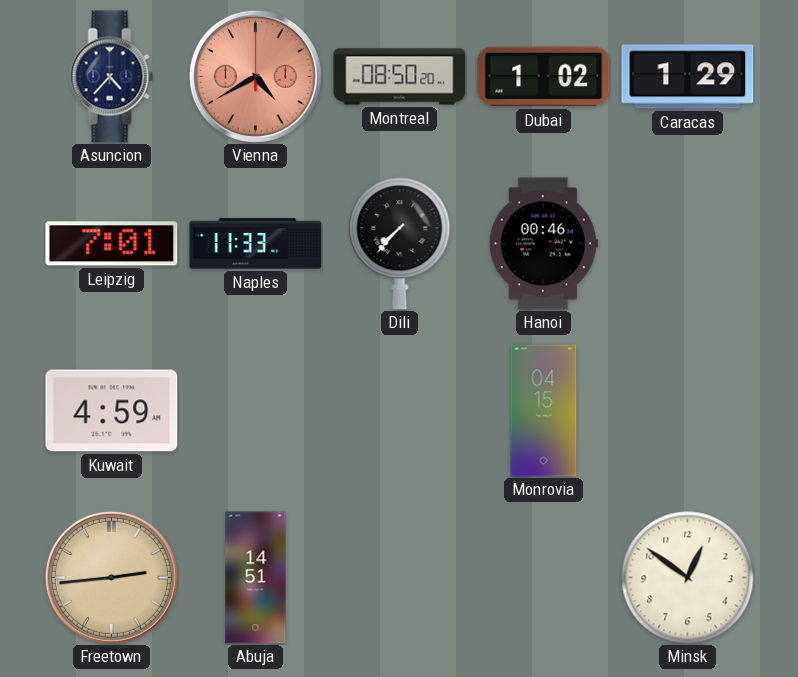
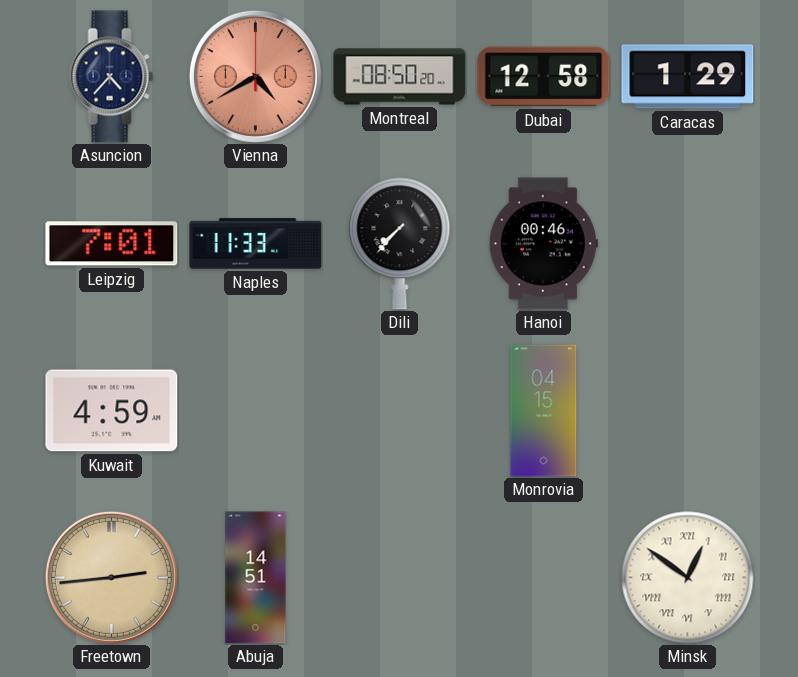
Dubai: 1:02 -> 12:58
Minsk numerals: Arabic -> Roman
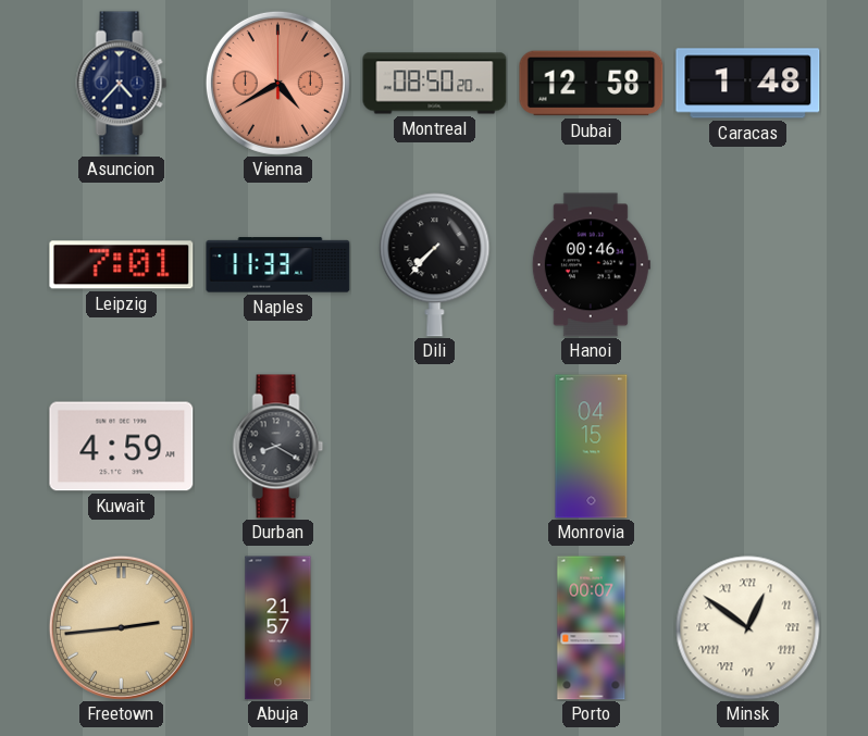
Caracas: 1:29 -> 1:48
Durban: none -> 8:20
Abuja: 14:51 -> 21:57
Porto: none -> 00:07
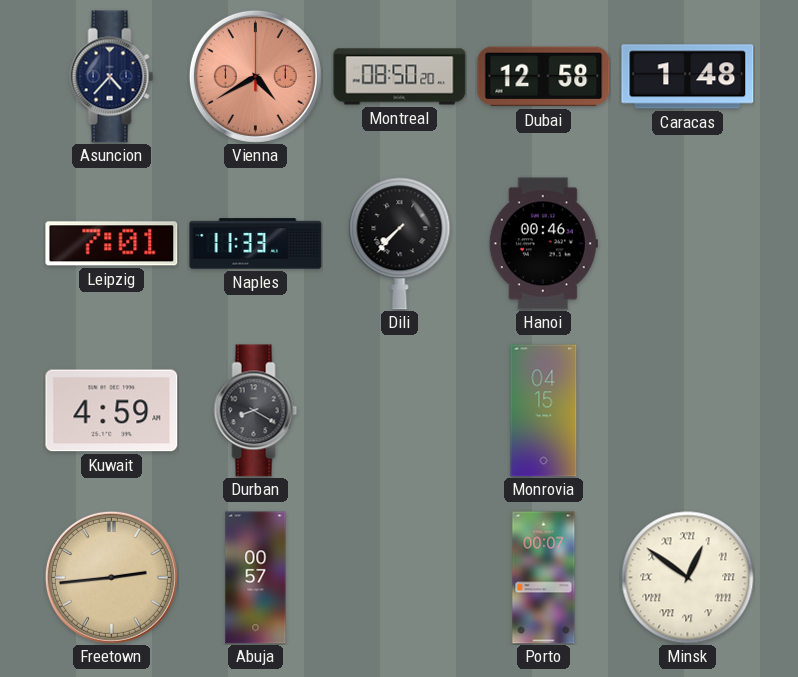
Abuja: 21:57 -> 00:57
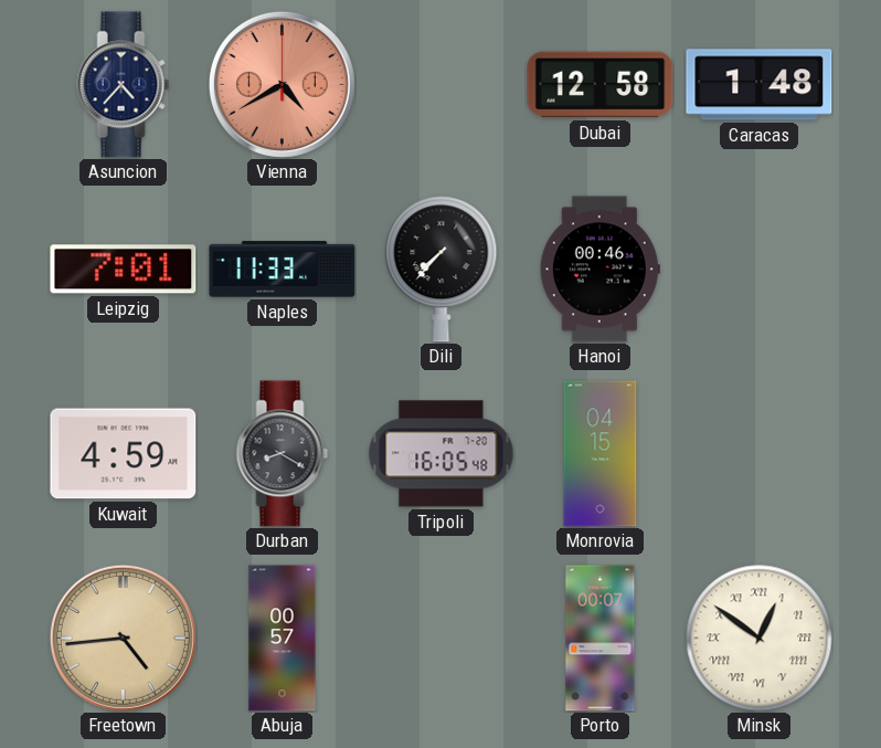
Montreal: 08:50 -> none
Tripoli: none -> 16:05
Freetown: 2:44 -> 4:44
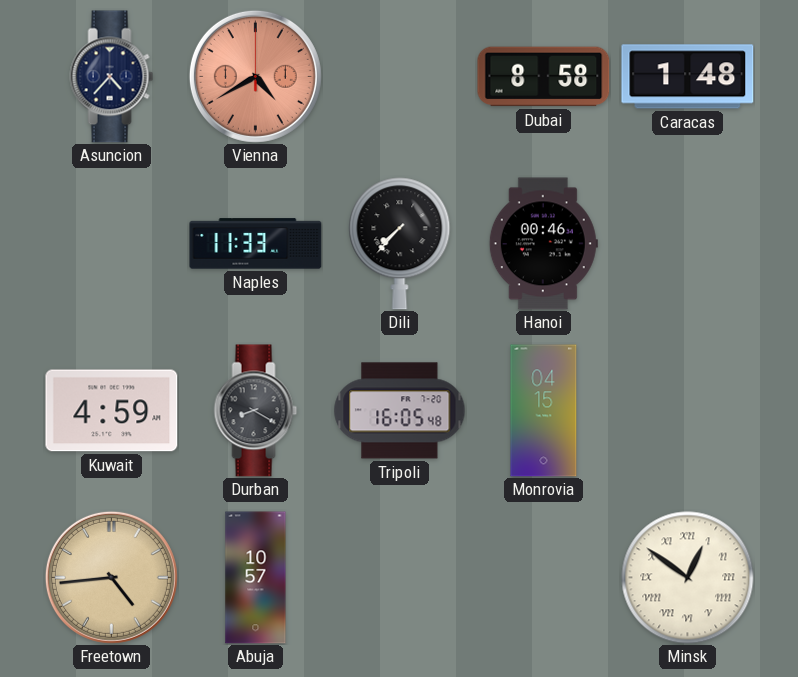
Dubai: 12:58 -> 8:58
Leipzig: 7:01 -> none
Abuja: 00:57 -> 10:57
Porto: 00:07 -> none
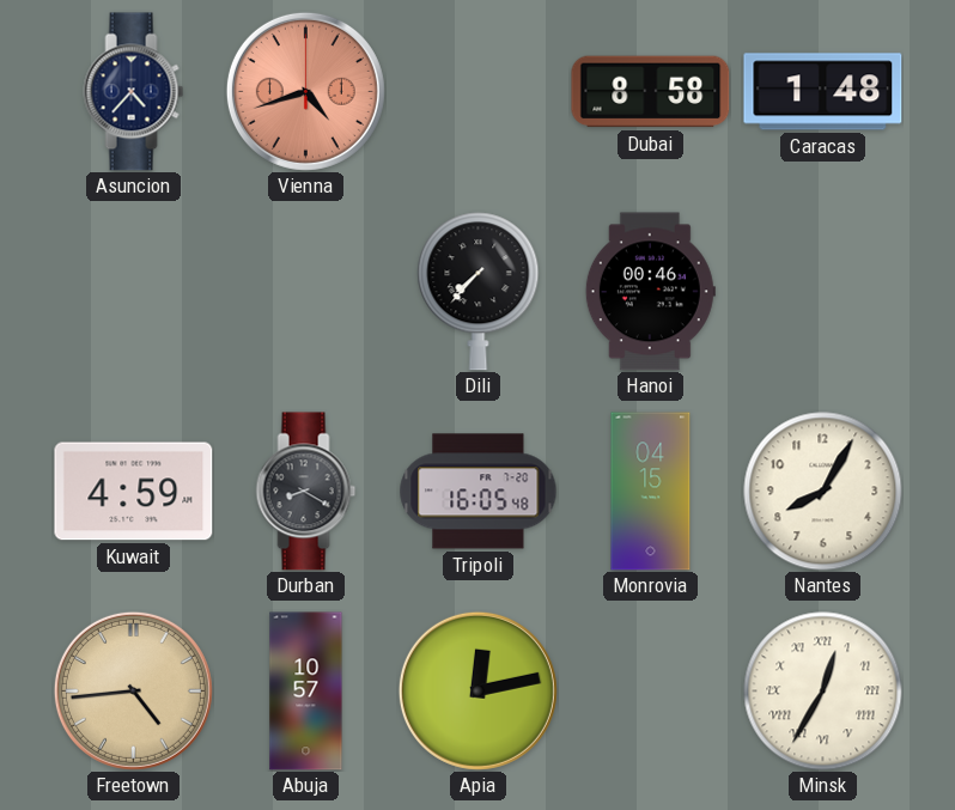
Vienna: 4:40 -> 4:42
Naples: 11:33 -> none
Nantes: none -> 8:05
Apia: none -> 12:13
Minsk: 12:51 -> 12:35
